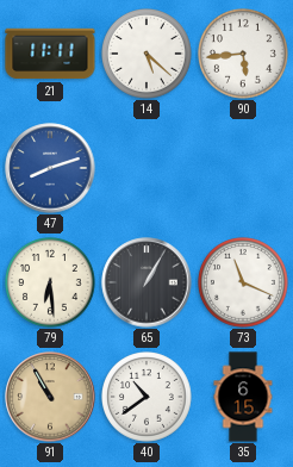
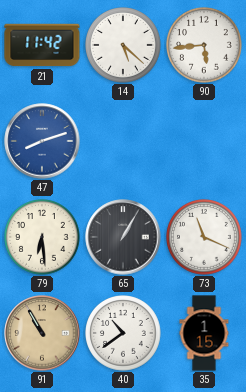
21: 11:11 -> 11:42
35: 6:15 -> 1:15
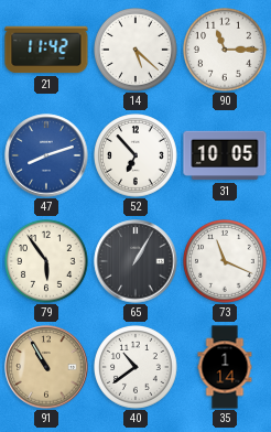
90: 5:44 -> 11:15
52: none -> 6:53
31: none -> 10:05
79: 6:29 -> 5:54
35: 1:15 -> 1:14
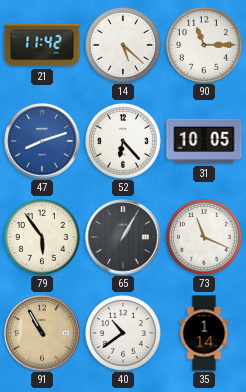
52: 6:53 -> 6:23
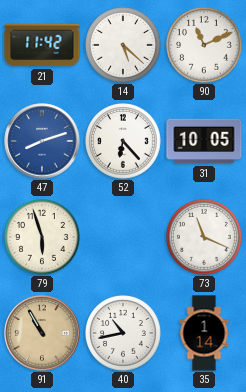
90: 11:15 -> 11:11
79: 5:54 -> 5:57
65: 1:05 -> none
40: 10:39 -> 10:43
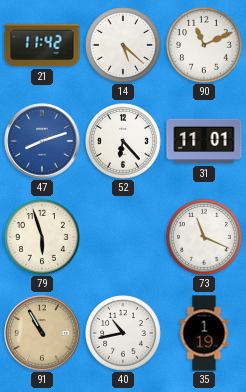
31: 10:05 -> 11:01
35: 1:14 -> 1:19
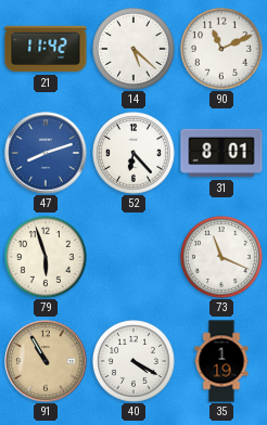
31: 11:01 -> 8:01
40: 10:43 -> 4:20
